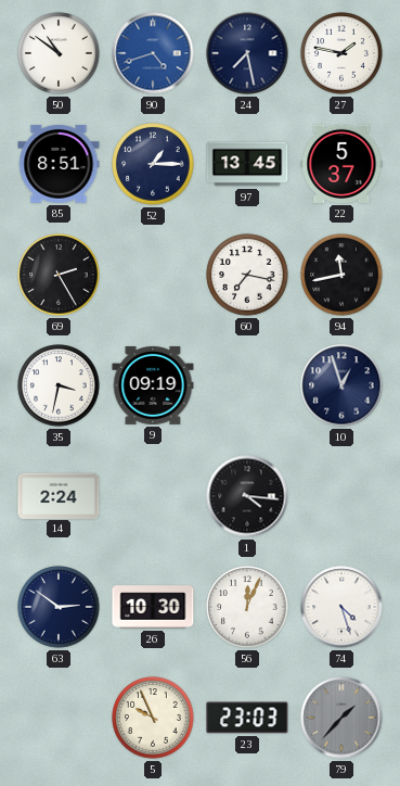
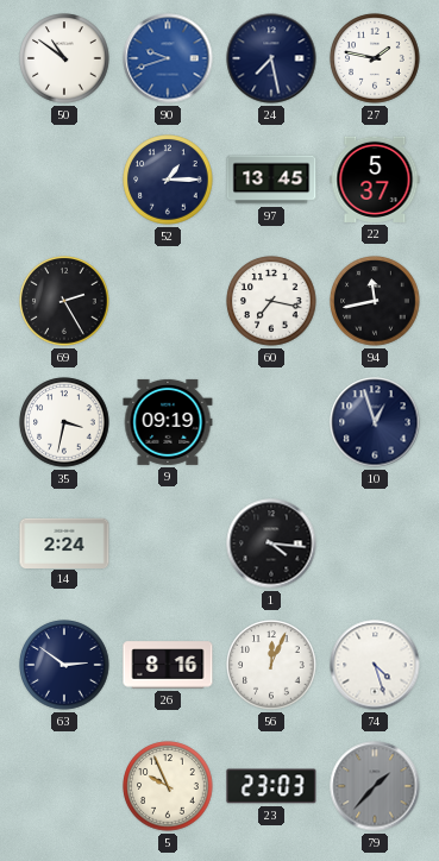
90: 4:42 -> 9:42
85: 8:51 -> none
26: 10:30 -> 8:16
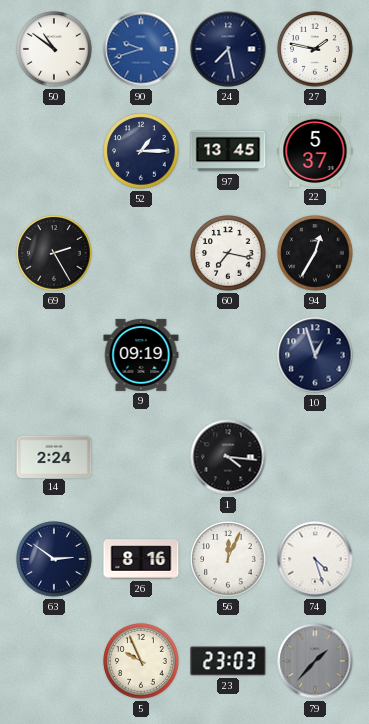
94: 11:43 -> 12:35
35: 3:32 -> none
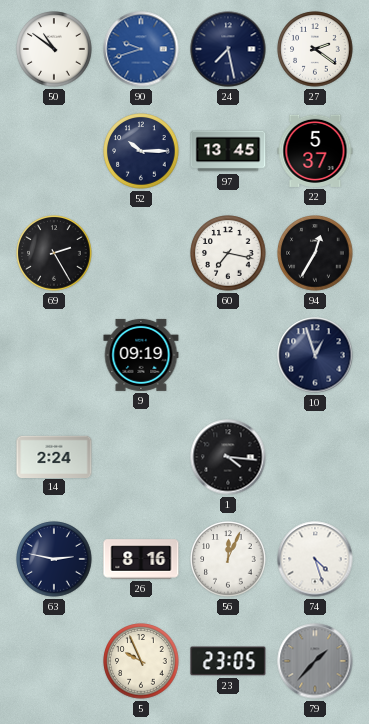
27: 1:47 -> 2:21
52: 1:15 -> 10:15
63: 2:51 -> 2:47
23: 23:03 -> 23:05
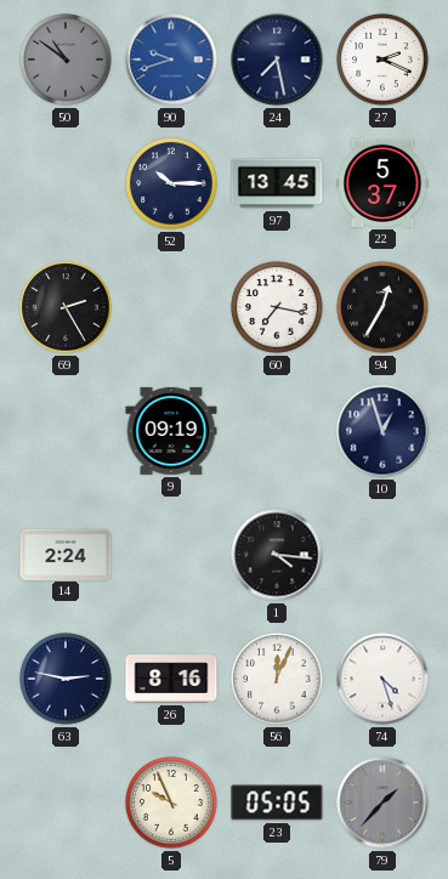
50 dial: white -> grey
27: 2:21 -> 2:19
23: 23:05 -> 05:05
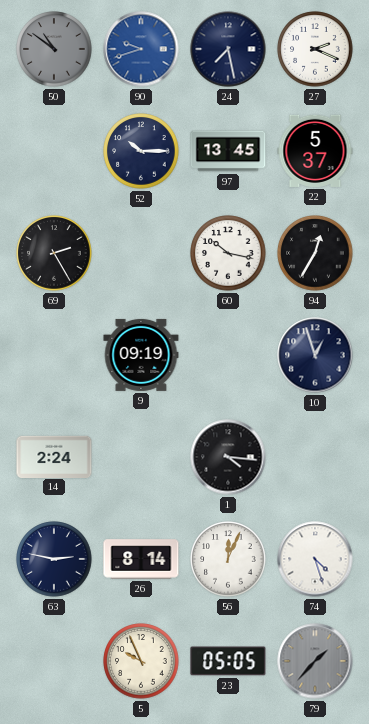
60: 7:17 -> 10:17
26: 8:16 -> 8:14
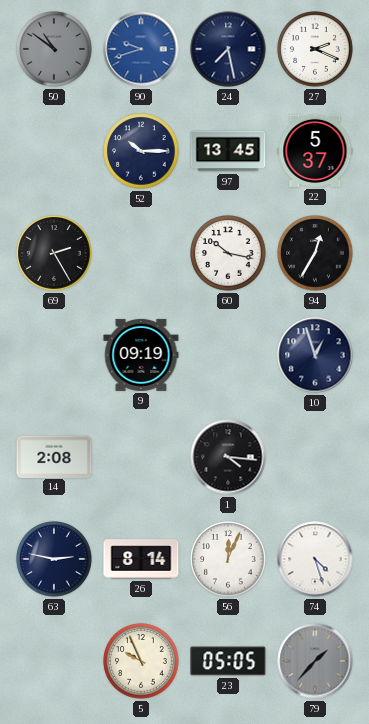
14: 2:24 -> 2:08
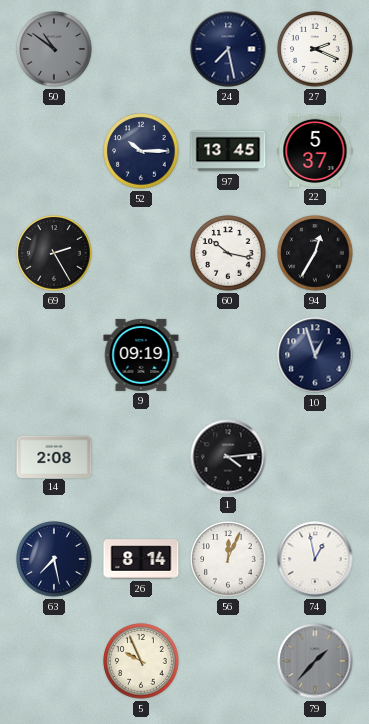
90: 9:42 -> none
1: 4:16 -> 4:14
63: 2:47 -> 7:28
74: 4:27 -> 12:58
23: 05:05 -> none
